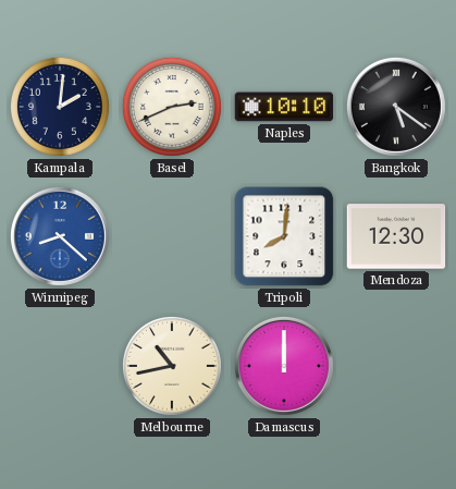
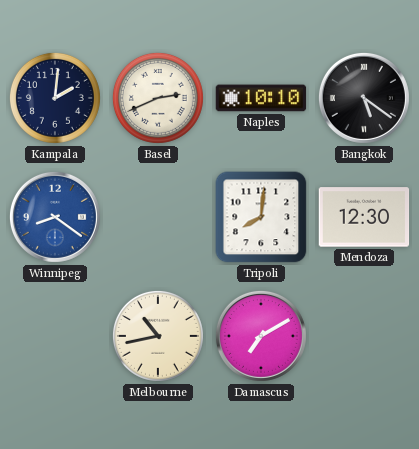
Winnipeg: 8:22 -> 8:21
Damascus: 12:00 -> 7:10
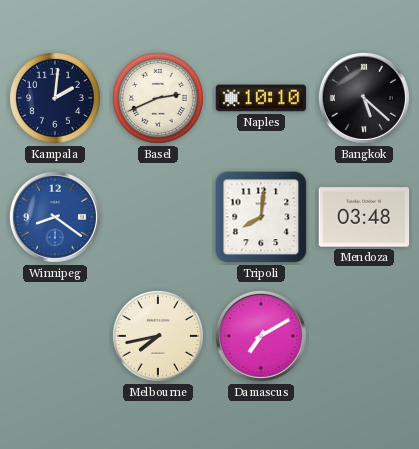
Bangkok: 5:21 -> 5:22
Mendoza: 12:30 -> 03:48
Melbourne: 10:43 -> 7:43
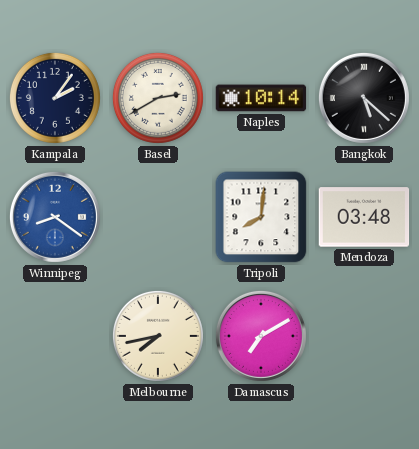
Kampala: 2:01 -> 2:06
Basel: 2:41 -> 2:40
Naples: 10:10 -> 10:14
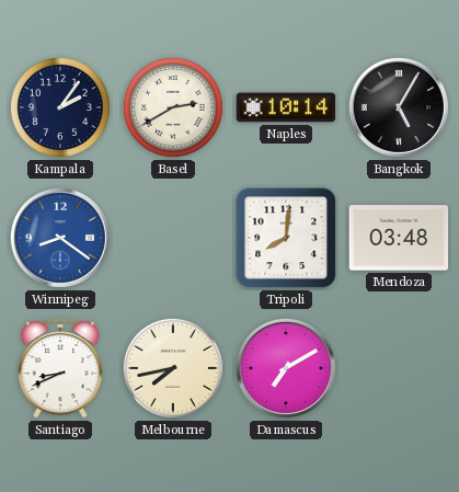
Bangkok: 5:22 -> 5:05
Santiago: none -> 8:41
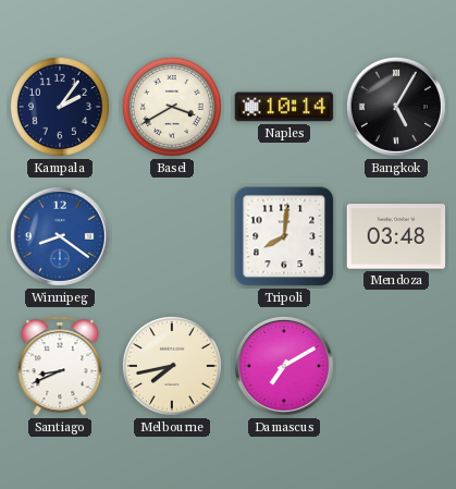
Basel: 2:40 -> 3:40
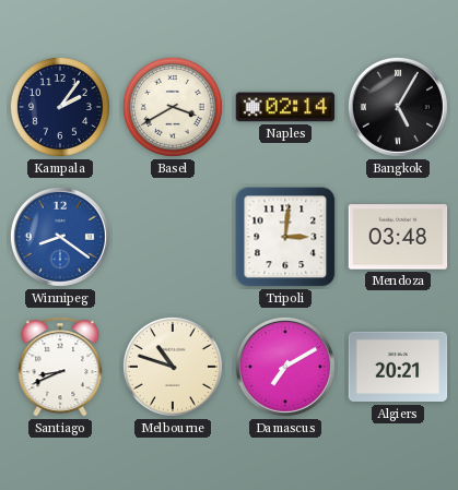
Naples: 10:14 -> 02:14
Tripoli: 8:01 -> 3:01
Melbourne: 7:43 -> 10:48
Algiers: none -> 20:21
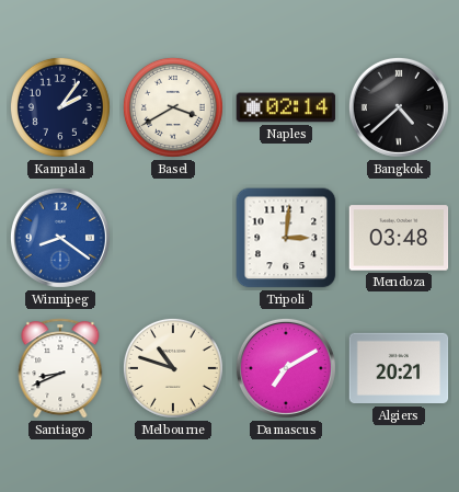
Bangkok: 5:05 -> 4:38
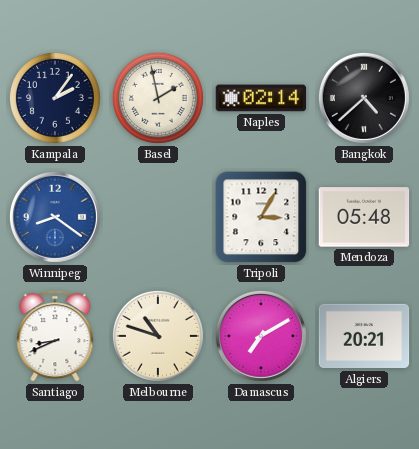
Basel: 3:40 -> 1:58
Tripoli: 3:01 -> 3:05
Mendoza: 03:48 -> 05:48
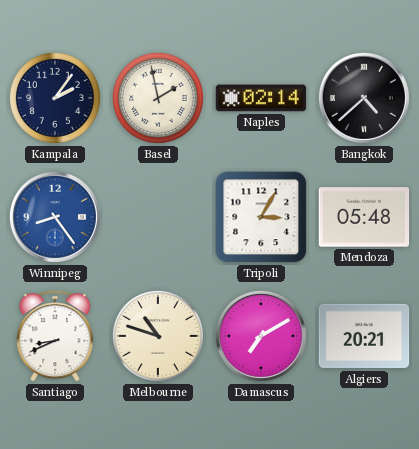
Winnipeg: 8:21 -> 8:24
